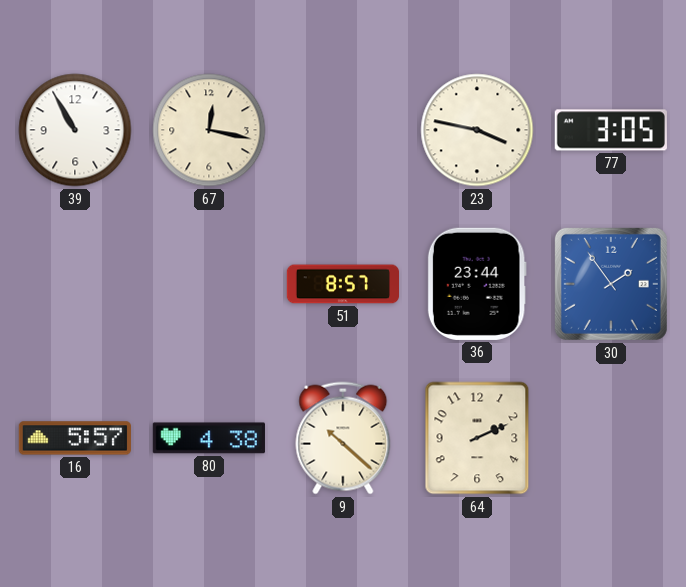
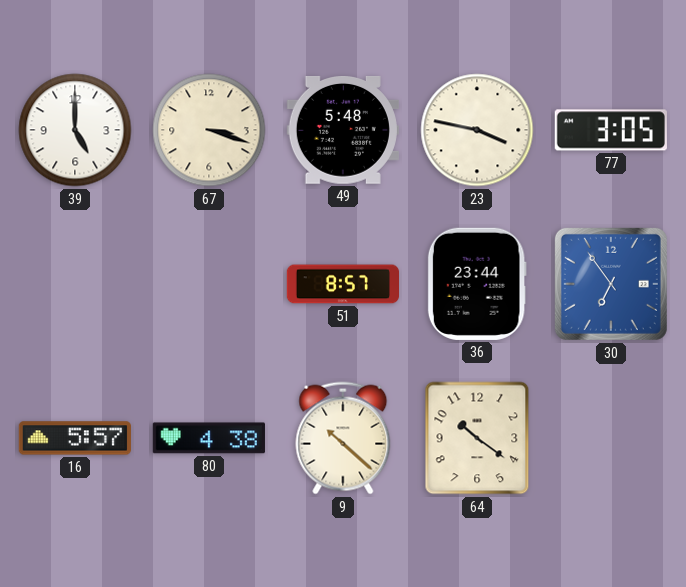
39: 10:55 -> 5:00
67: 12:17 -> 3:18
49: none -> 5:48
30: 1:54 -> 6:54
64: 2:11 -> 10:21
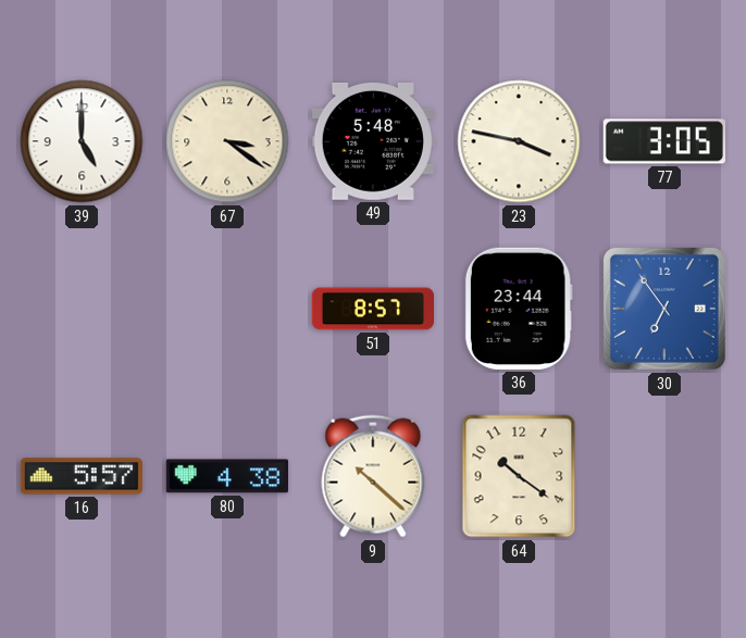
67: 3:18 -> 3:21
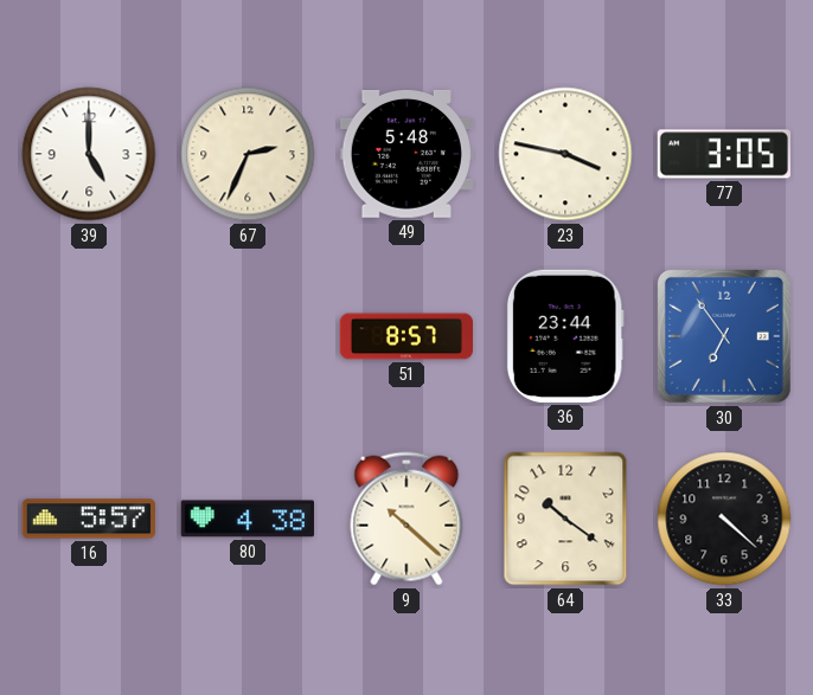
67: 3:21 -> 2:34
33: none -> 4:22
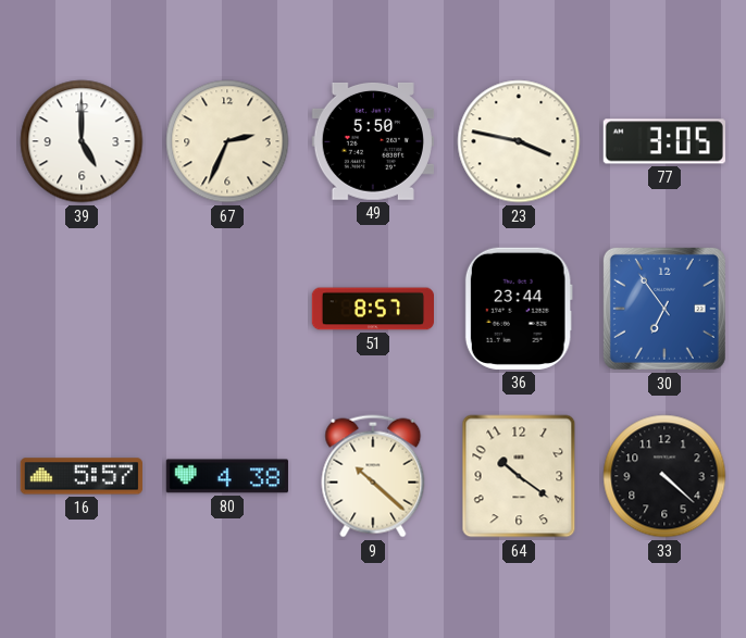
49: 5:48 -> 5:50
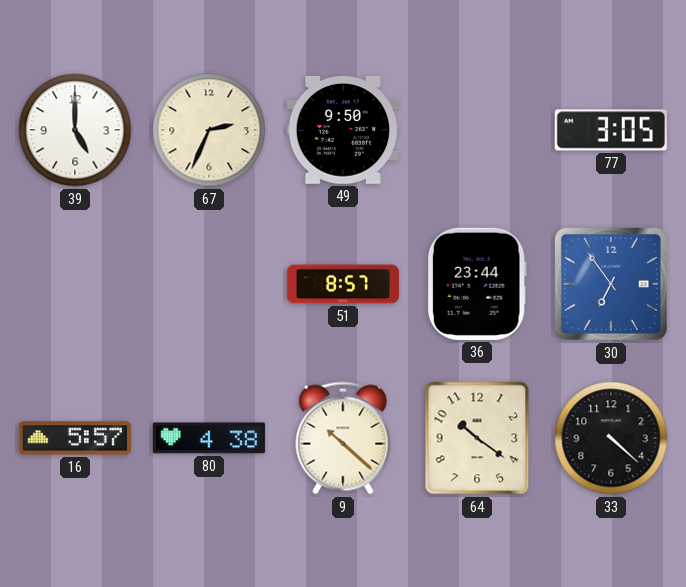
49: 5:50 -> 9:50
23: 3:47 -> none
